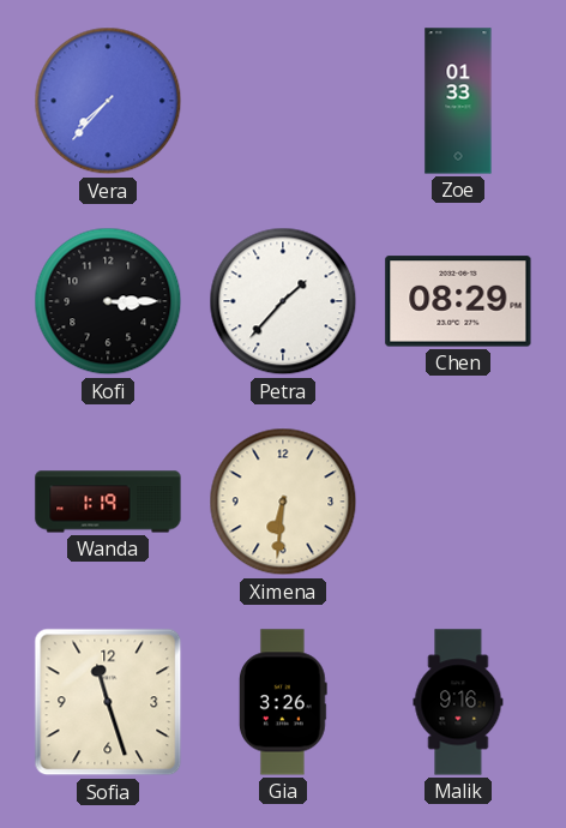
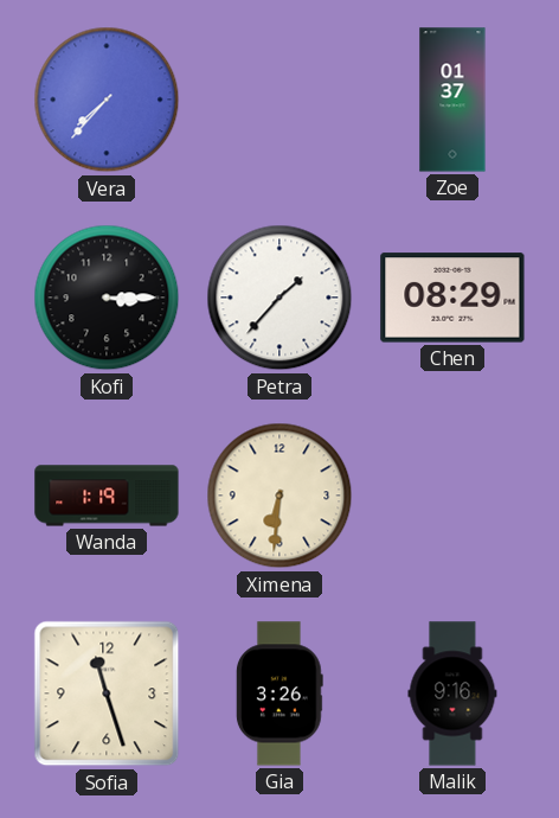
Zoe: 01:33 -> 01:37
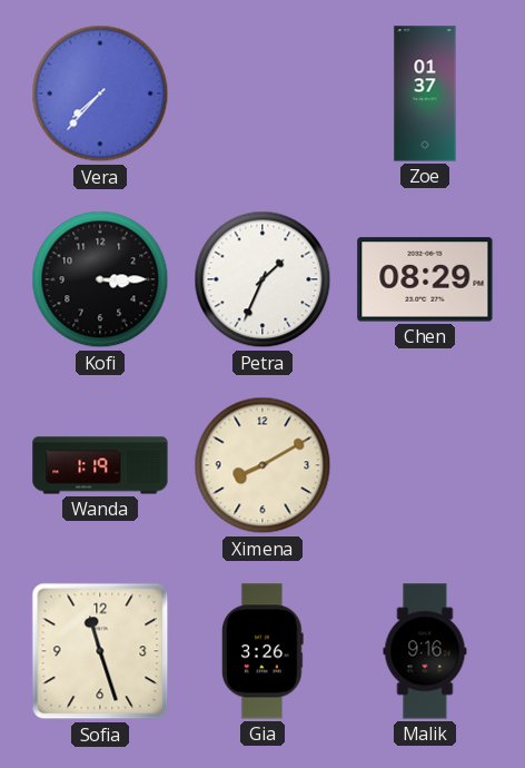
Petra: 1:37 -> 1:34
Ximena: 6:31 -> 8:10
